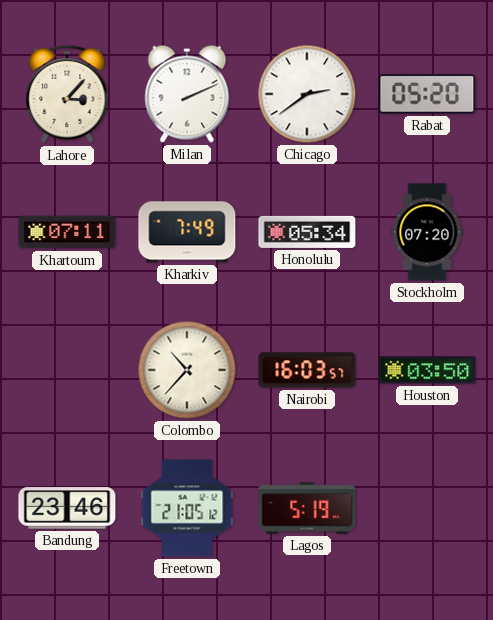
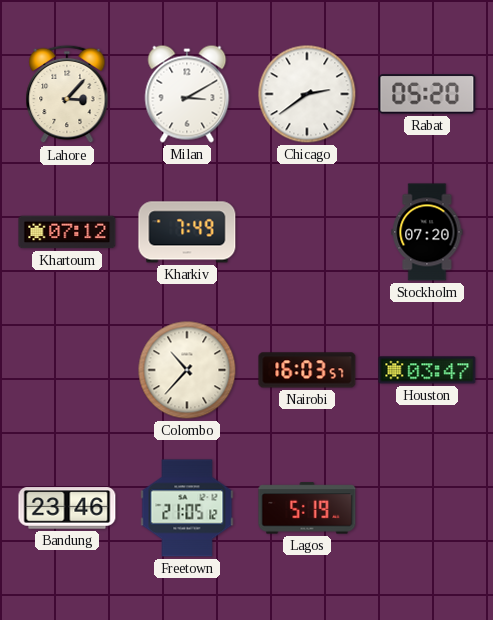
Milan: 2:11 -> 3:10
Khartoum: 07:11 -> 07:12
Honolulu: 05:34 -> none
Houston: 03:50 -> 03:47
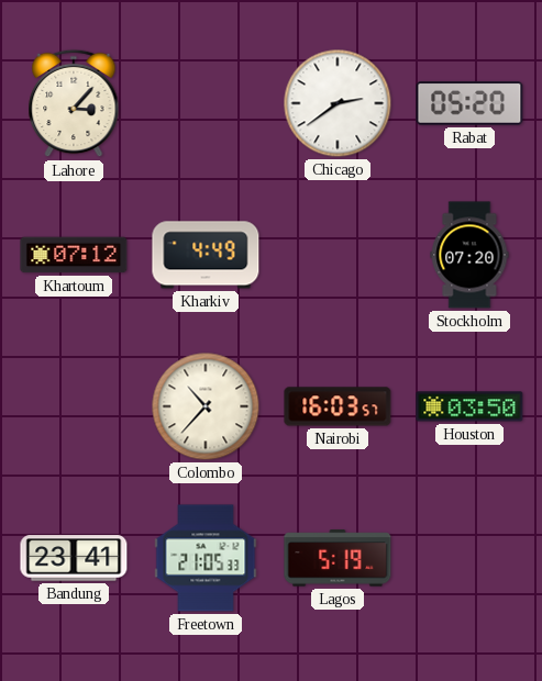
Milan: 3:10 -> none
Kharkiv: 7:49 -> 4:49
Houston: 03:47 -> 03:50
Bandung: 23:46 -> 23:41
Freetown: 21:05:12 -> 21:05:33
